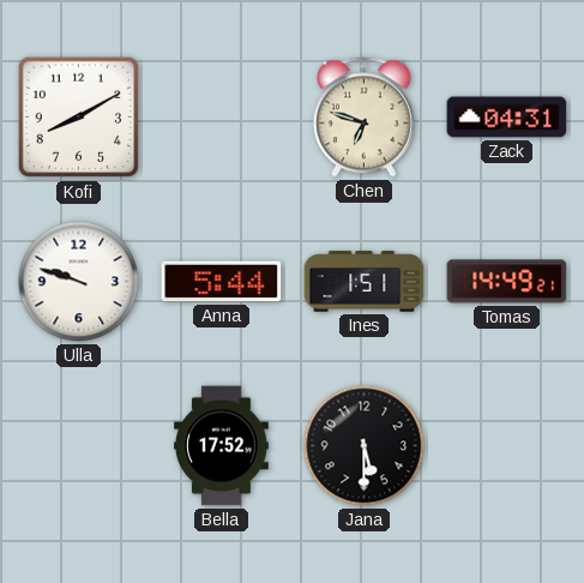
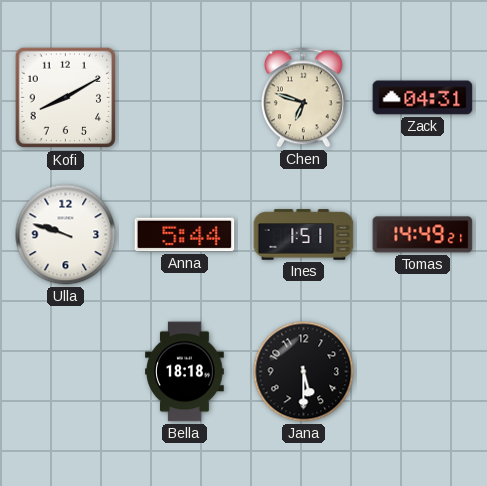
Bella: 17:52 -> 18:18
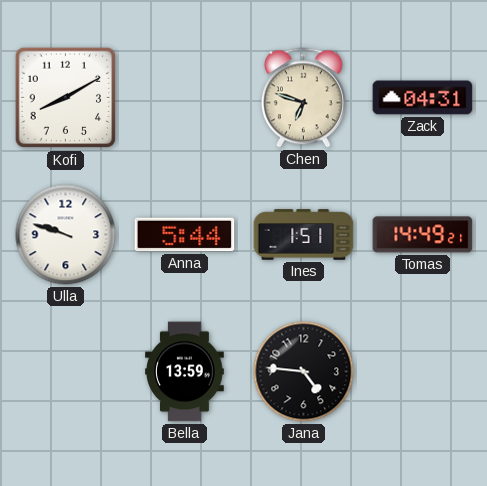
Bella: 18:18 -> 13:59
Jana: 5:30 -> 4:46
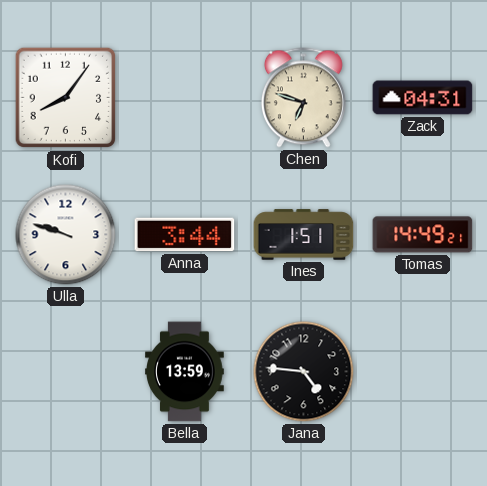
Kofi: 8:10 -> 8:06
Anna: 5:44 -> 3:44
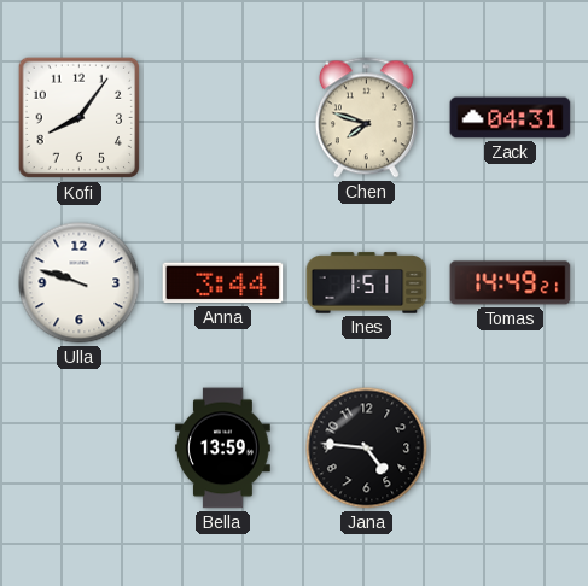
Chen: 6:48 -> 7:48
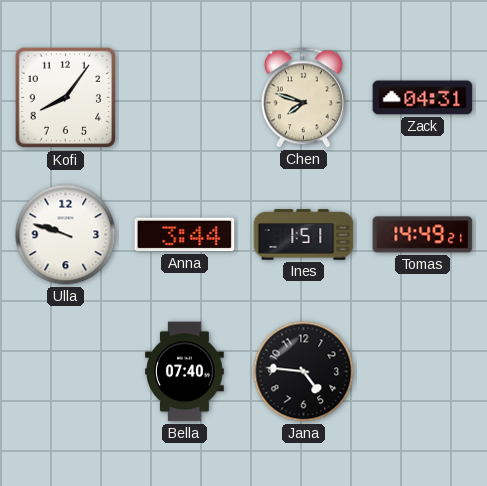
Bella: 13:59 -> 07:40
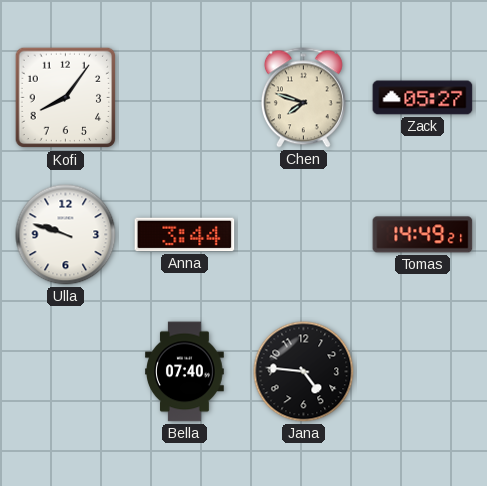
Zack: 04:31 -> 05:27
Ines: 1:51 -> none
